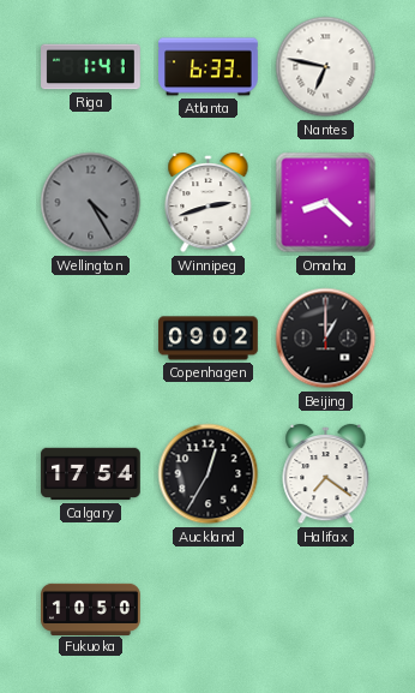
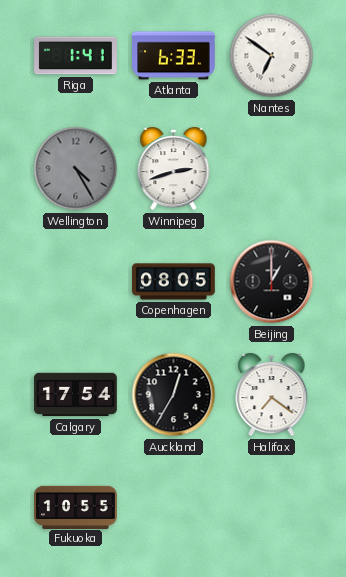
Nantes: 6:47 -> 6:51
Omaha: 8:22 -> none
Copenhagen: 09:02 -> 08:05
Fukuoka: 10:50 -> 10:55
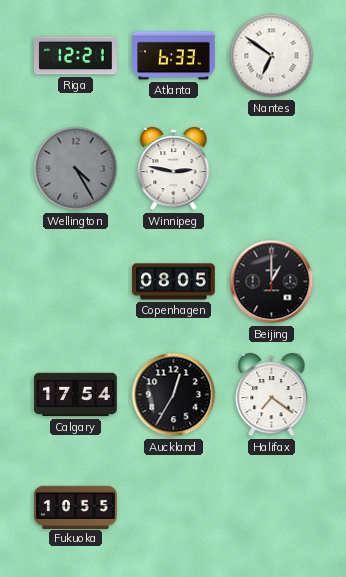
Riga: 1:41 -> 12:21
Winnipeg: 2:42 -> 2:47
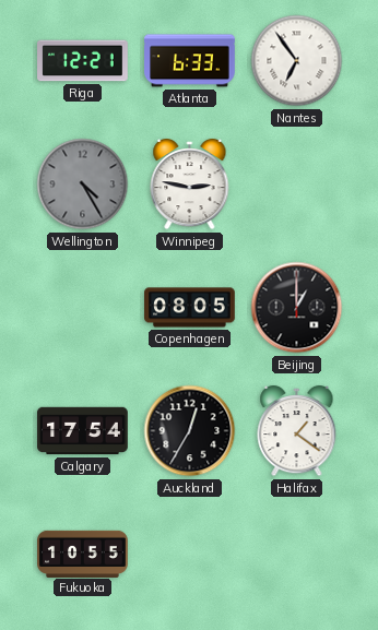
Nantes: 6:51 -> 6:54
Halifax: 7:21 -> 1:21
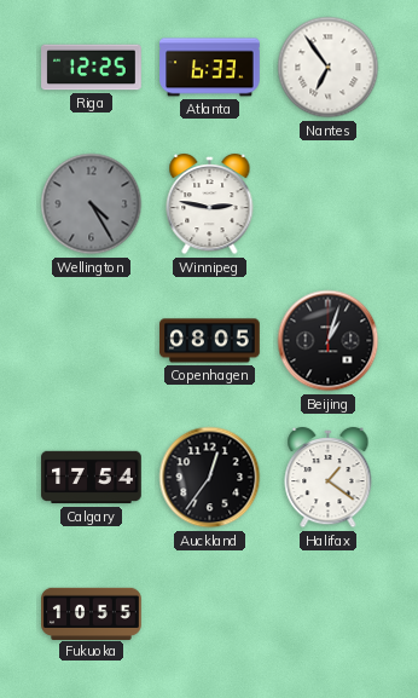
Riga: 12:21 -> 12:25
Beijing: 1:00 -> 1:03
Auckland: 12:35 -> 12:36
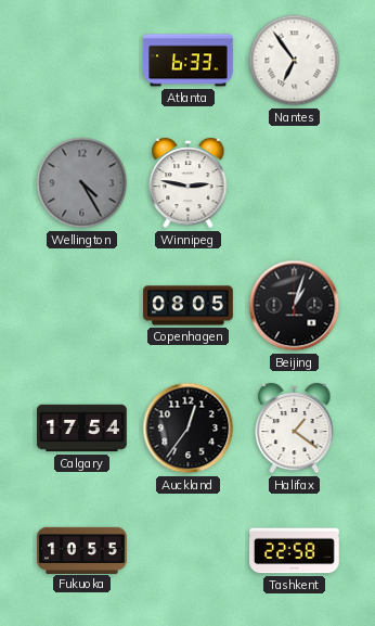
Riga: 12:25 -> none
Tashkent: none -> 22:58
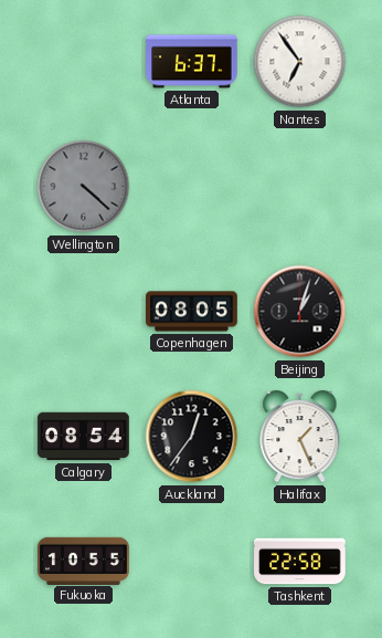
Atlanta: 6:33 -> 6:37
Wellington: 4:25 -> 4:22
Winnipeg: 2:47 -> none
Calgary: 17:54 -> 08:54
Halifax: 1:21 -> 1:26
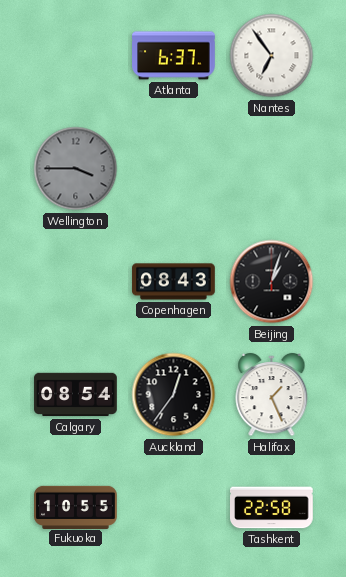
Wellington: 4:22 -> 3:45
Copenhagen: 08:05 -> 08:43
